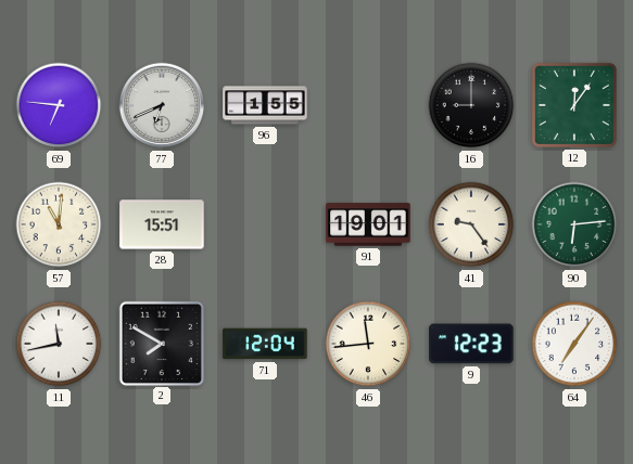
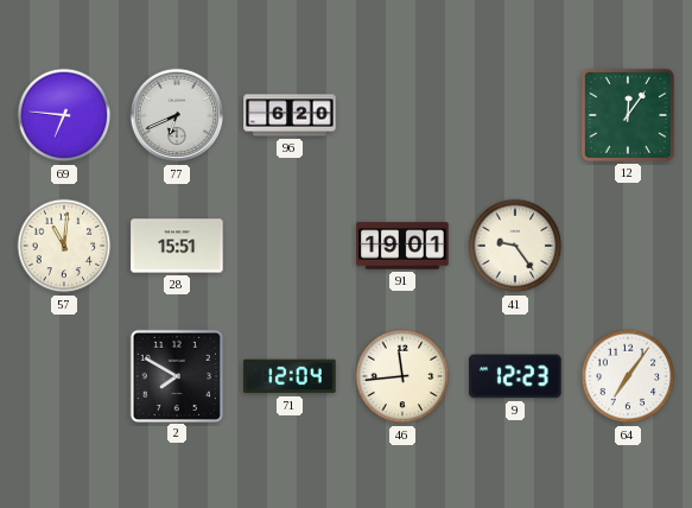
96: 1:55 -> 6:20
16: 9:00 -> none
90: 6:14 -> none
11: 11:43 -> none
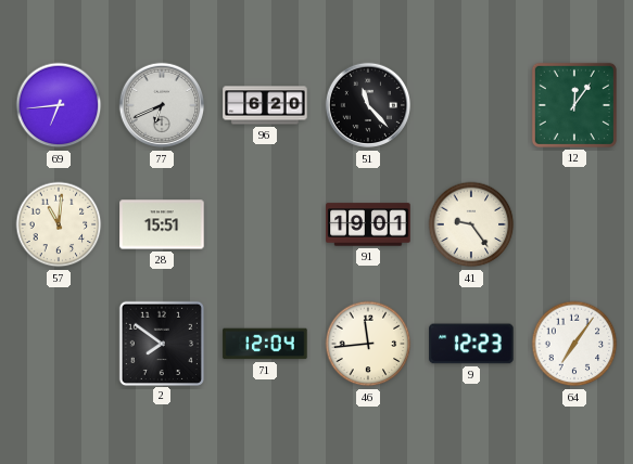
69: 6:46 -> 6:44
51: none -> 11:23
2: 7:50 -> 7:51
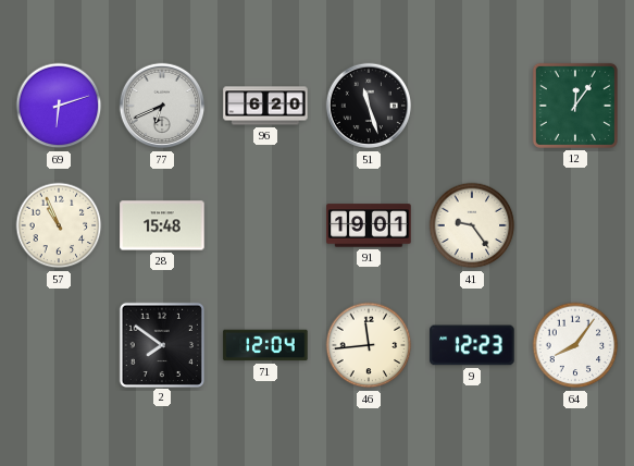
69: 6:44 -> 6:12
51: 11:23 -> 11:27
57: 11:01 -> 10:56
28: 15:51 -> 15:48
64: 7:06 -> 8:06
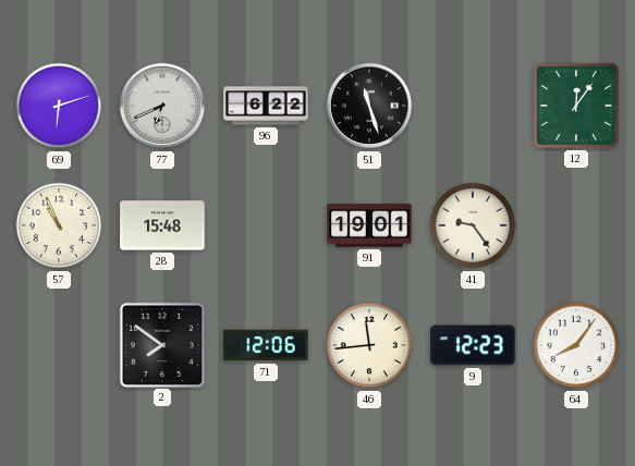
96: 6:20 -> 6:22
71: 12:04 -> 12:06
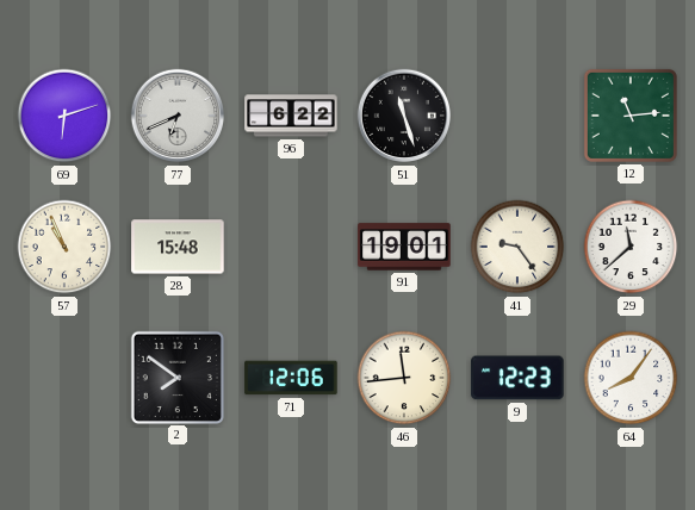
12: 12:06 -> 11:14
29: none -> 11:38
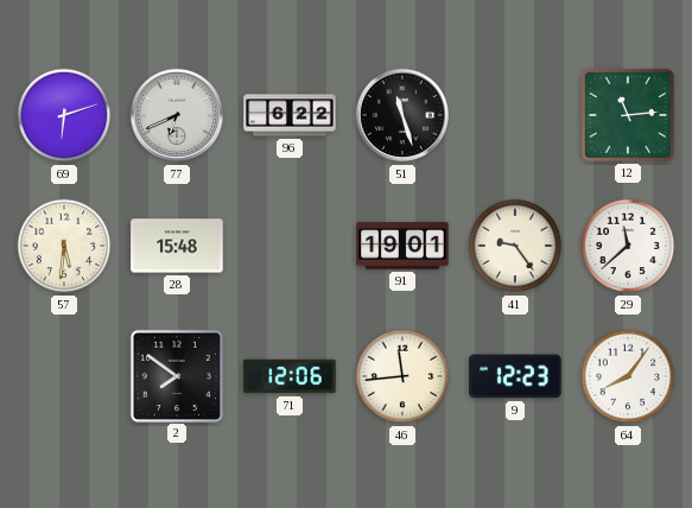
57: 10:56 -> 5:31
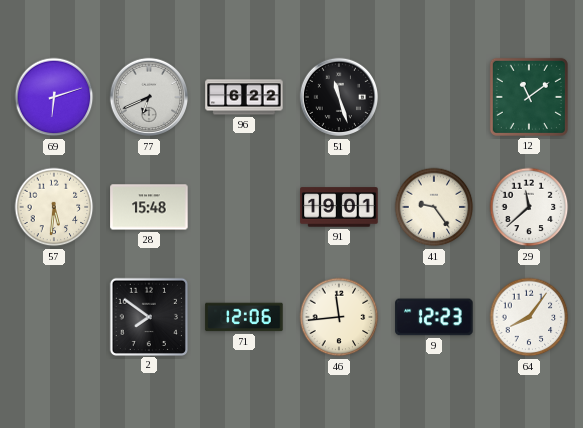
12: 11:14 -> 11:09
